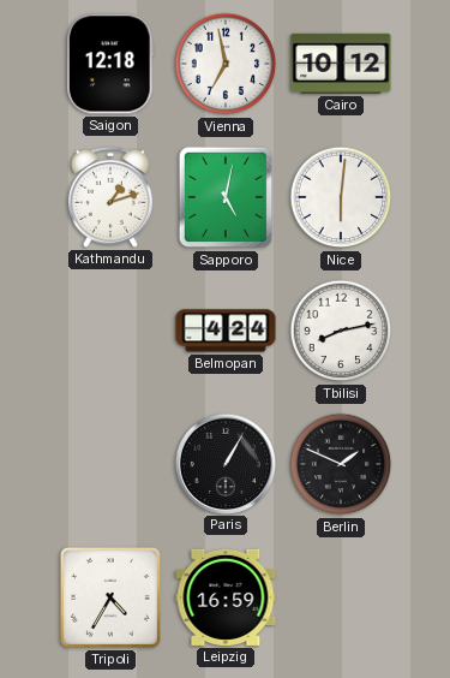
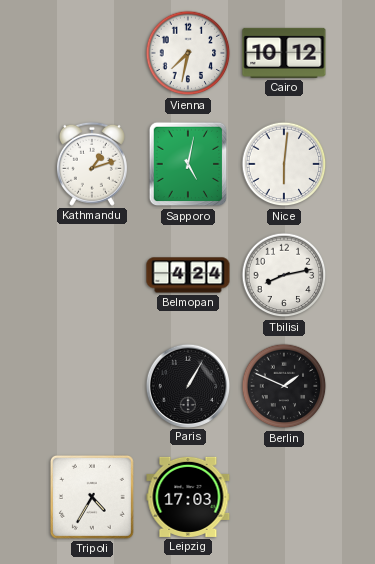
Saigon: 12:18 -> none
Vienna: 6:58 -> 7:32
Leipzig: 16:59 -> 17:03
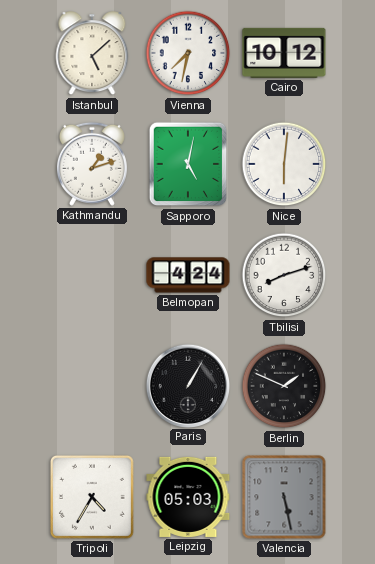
Istanbul: none -> 5:08
Tbilisi: 8:13 -> 8:12
Leipzig: 17:03 -> 05:03
Valencia: none -> 5:28
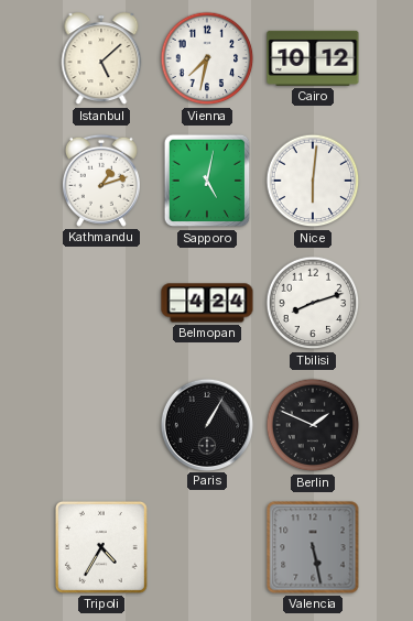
Leipzig: 05:03 -> none
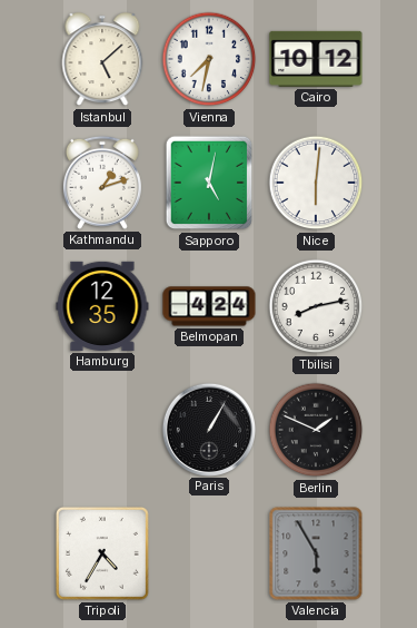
Hamburg: none -> 12:35
Tbilisi: 8:12 -> 8:13
Valencia: 5:28 -> 5:55
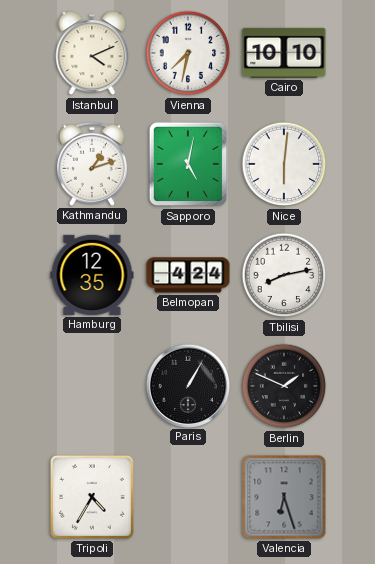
Istanbul: 5:08 -> 4:11
Cairo: 10:12 -> 10:10
Valencia: 5:55 -> 6:27
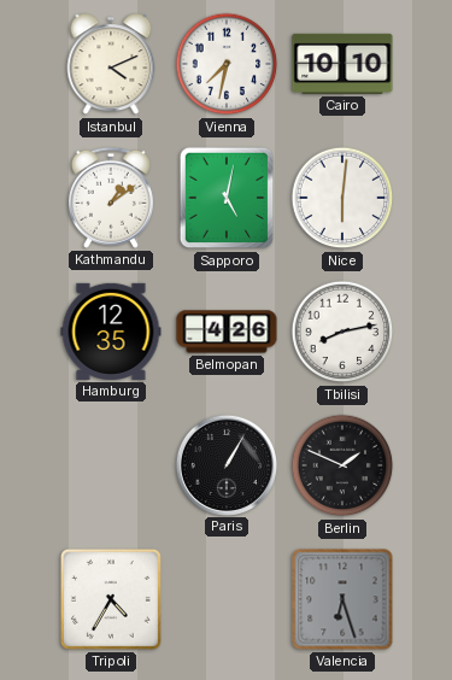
Kathmandu: 1:12 -> 1:09
Belmopan: 4:24 -> 4:26
